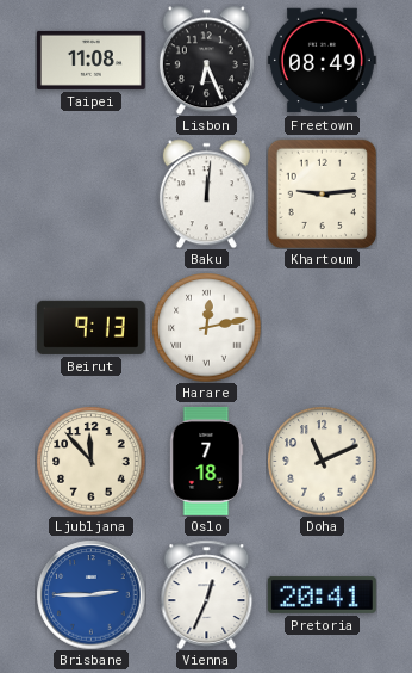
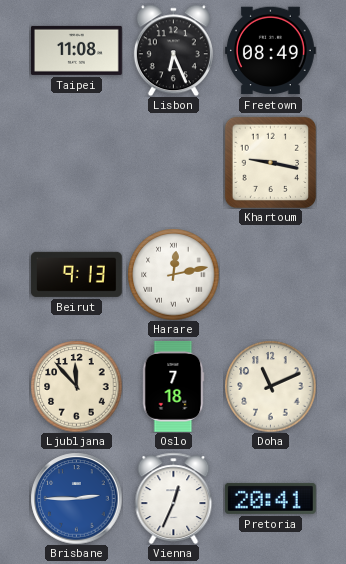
Baku: 12:01 -> none
Khartoum: 9:14 -> 9:17
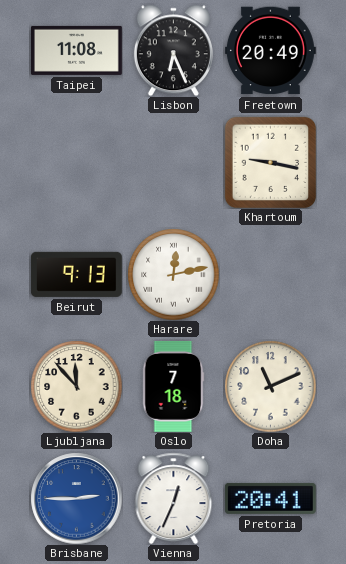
Freetown: 08:49 -> 20:49
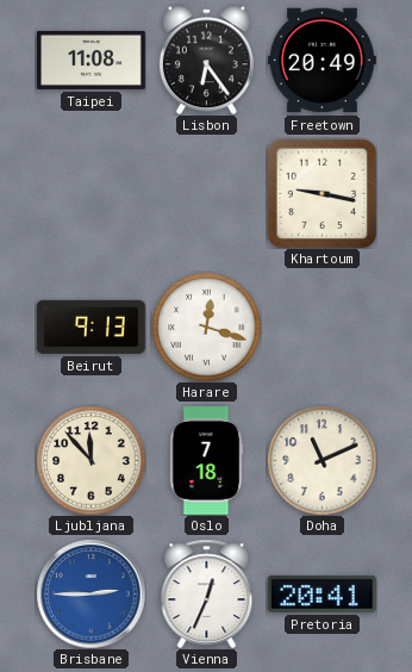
Lisbon: 6:26 -> 6:24
Harare: 12:13 -> 12:18
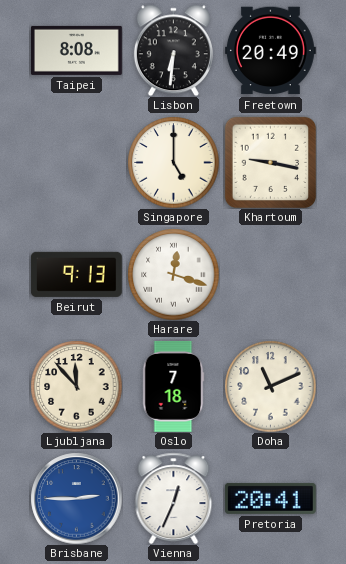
Taipei: 11:08 -> 8:08
Lisbon: 6:24 -> 6:31
Singapore: none -> 5:00
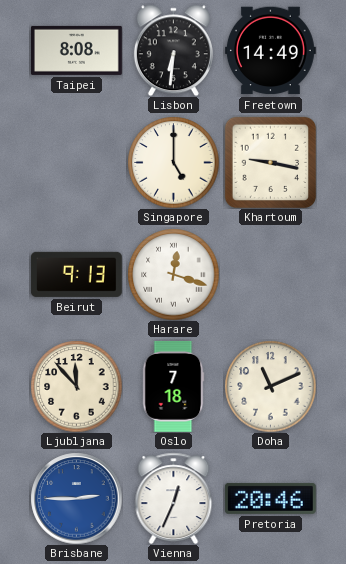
Freetown: 20:49 -> 14:49
Pretoria: 20:41 -> 20:46
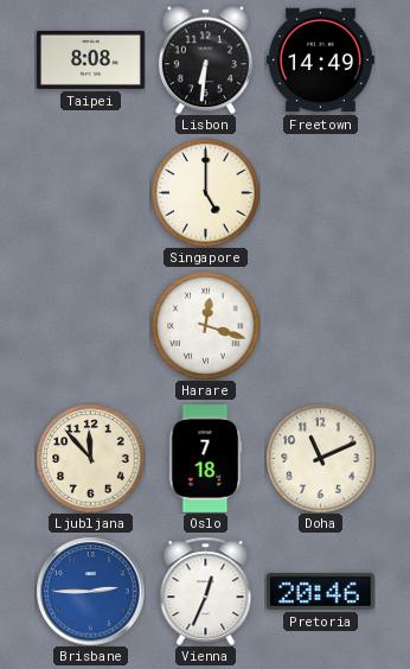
Khartoum: 9:17 -> none
Beirut: 9:13 -> none
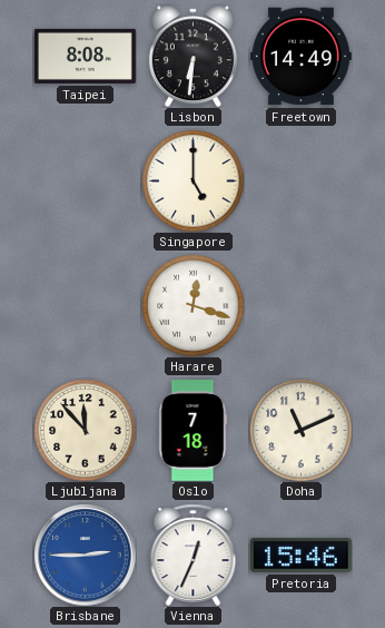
Pretoria: 20:46 -> 15:46
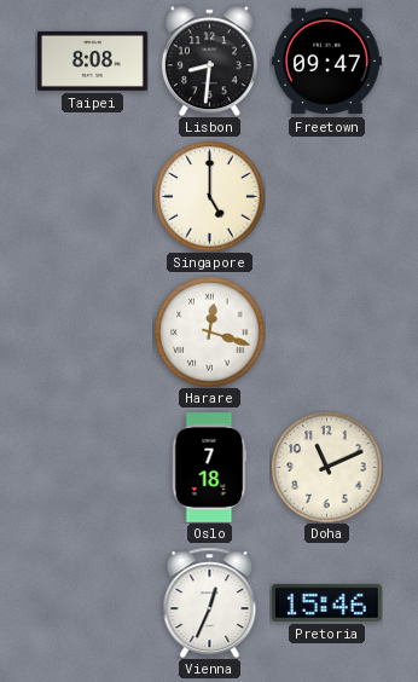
Lisbon: 6:31 -> 8:31
Freetown: 14:49 -> 09:47
Ljubljana: 11:53 -> none
Brisbane: 2:45 -> none
